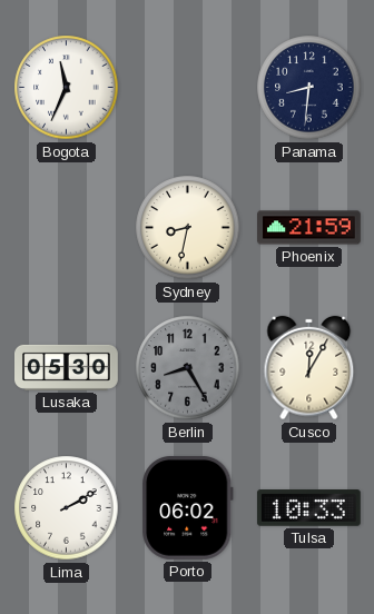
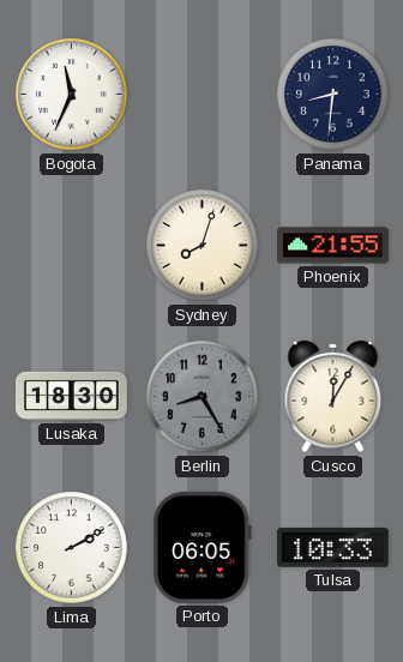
Sydney: 8:32 -> 8:03
Phoenix: 21:59 -> 21:55
Lusaka: 05:30 -> 18:30
Porto: 06:02 -> 06:05
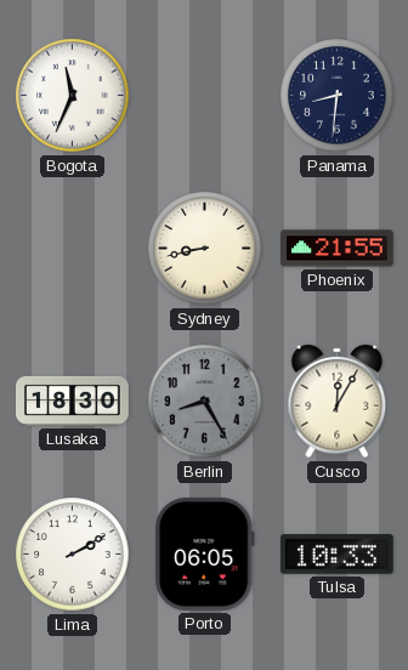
Sydney: 8:03 -> 8:43
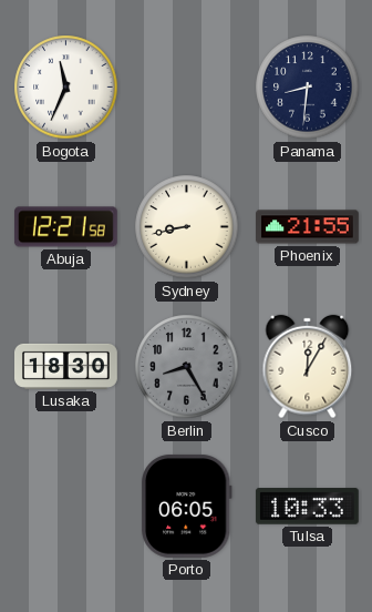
Abuja: none -> 12:21
Lima: 2:10 -> none
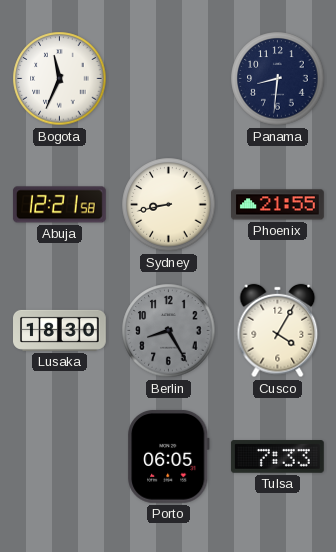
Cusco: 12:05 -> 4:05
Tulsa: 10:33 -> 7:33
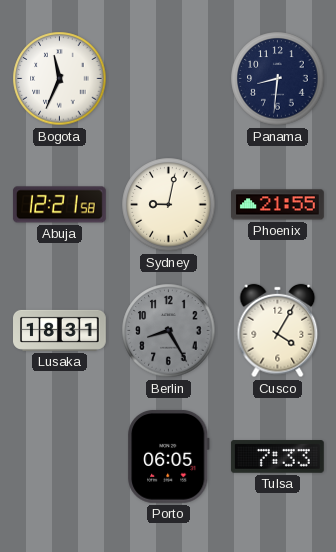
Sydney: 8:43 -> 9:02
Lusaka: 18:30 -> 18:31
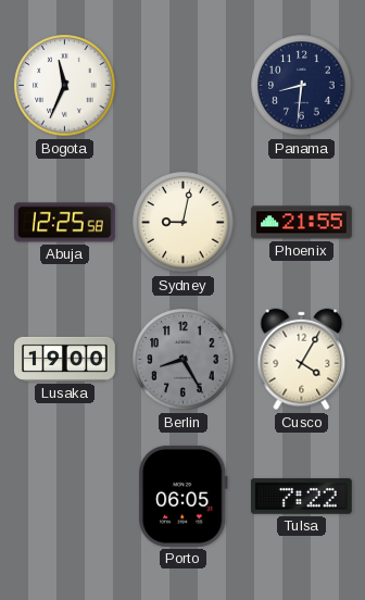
Abuja: 12:21 -> 12:25
Lusaka: 18:31 -> 19:00
Tulsa: 7:33 -> 7:22
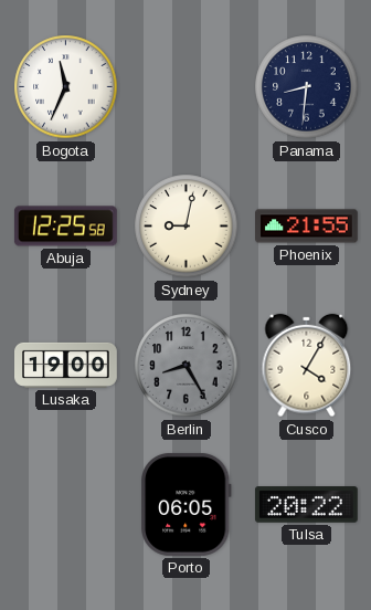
Tulsa: 7:22 -> 20:22
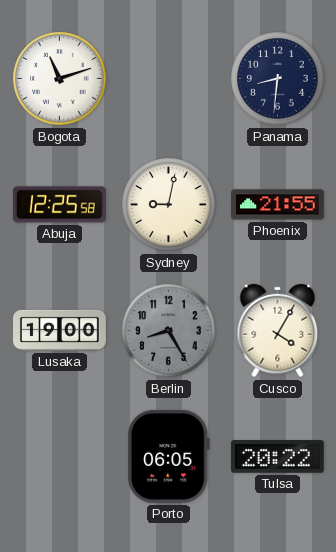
Bogota: 11:34 -> 11:12
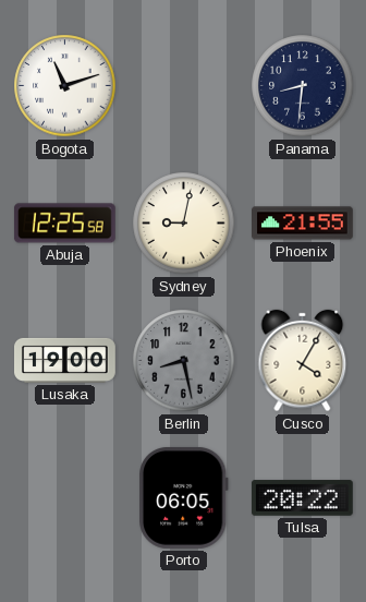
Berlin: 8:25 -> 8:28
